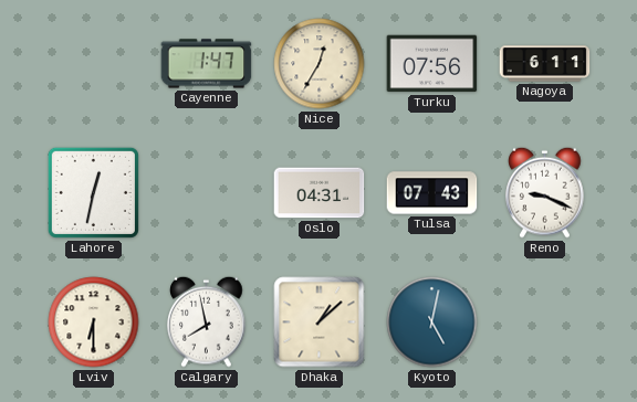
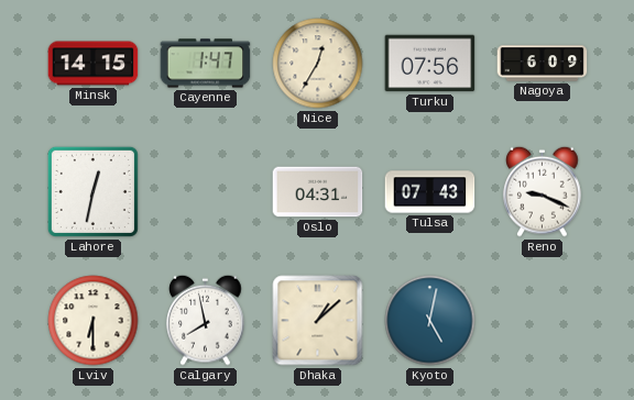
Minsk: none -> 14:15
Nagoya: 6:11 -> 6:09
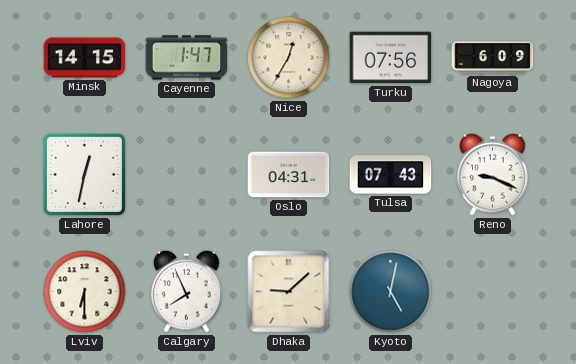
Calgary: 7:58 -> 7:56
Dhaka: 1:08 -> 9:08
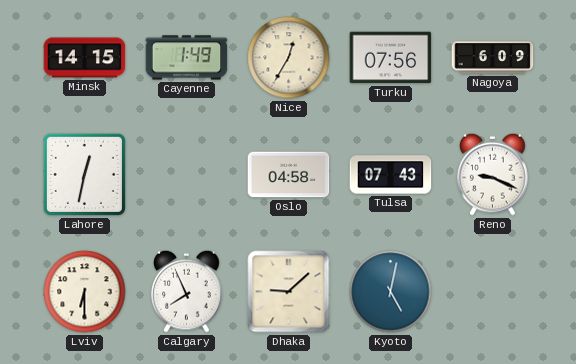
Cayenne: 1:47 -> 1:49
Oslo: 04:31 -> 04:58
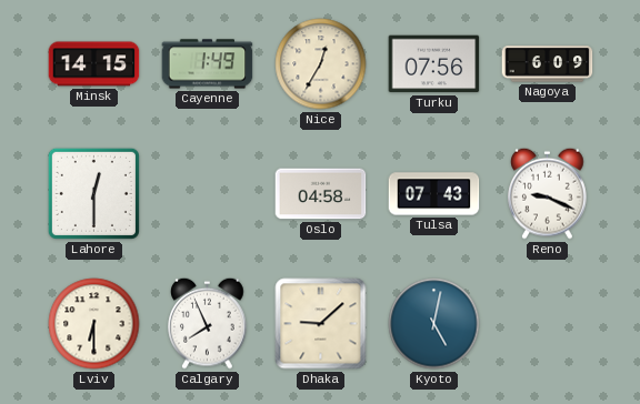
Lahore: 12:32 -> 12:30
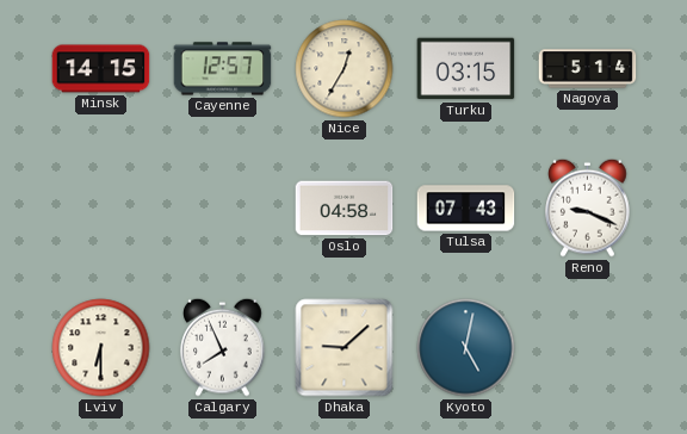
Cayenne: 1:49 -> 12:57
Turku: 07:56 -> 03:15
Nagoya: 6:09 -> 5:14
Lahore: 12:30 -> none
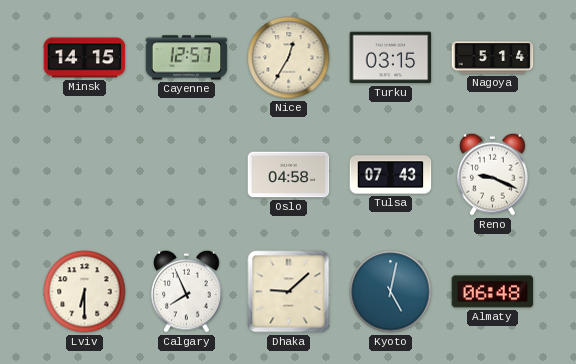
Almaty: none -> 06:48
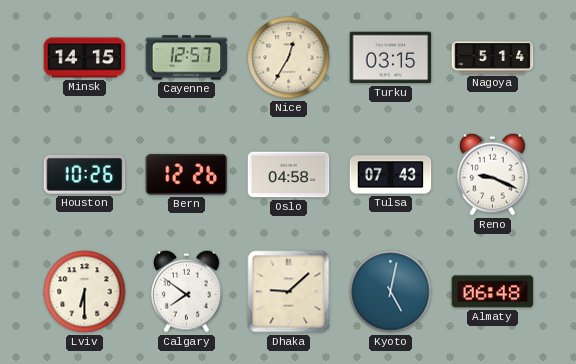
Houston: none -> 10:26
Bern: none -> 12:26
Calgary: 7:56 -> 7:51
